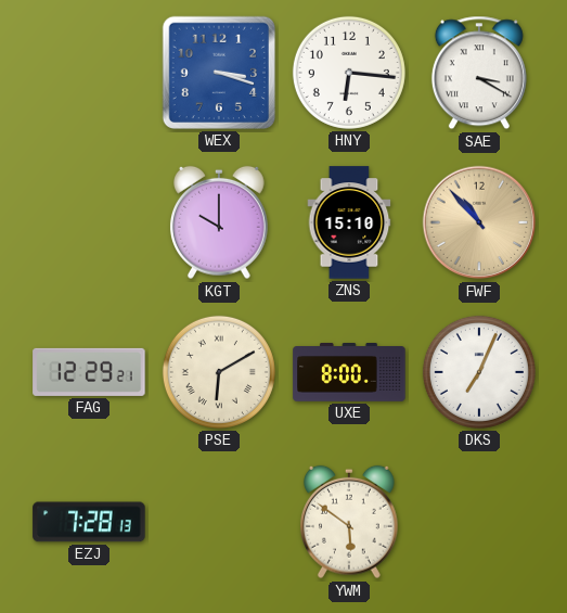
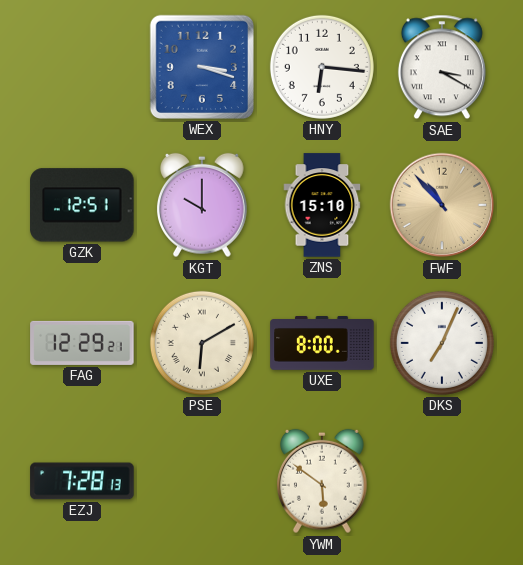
GZK: none -> 12:51
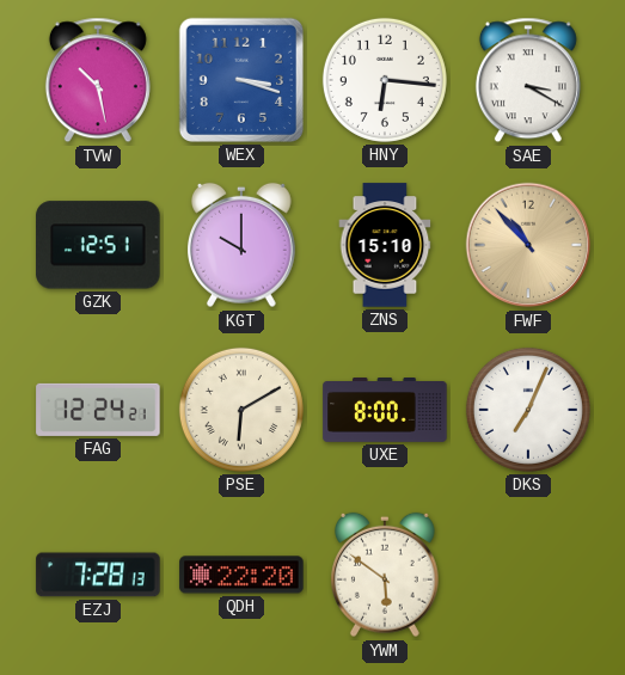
TVW: none -> 10:28
FAG: 12:29 -> 12:24
QDH: none -> 22:20
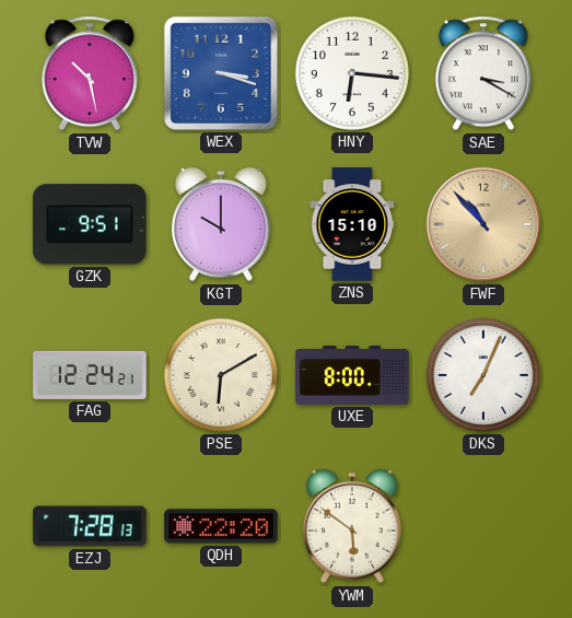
GZK: 12:51 -> 9:51
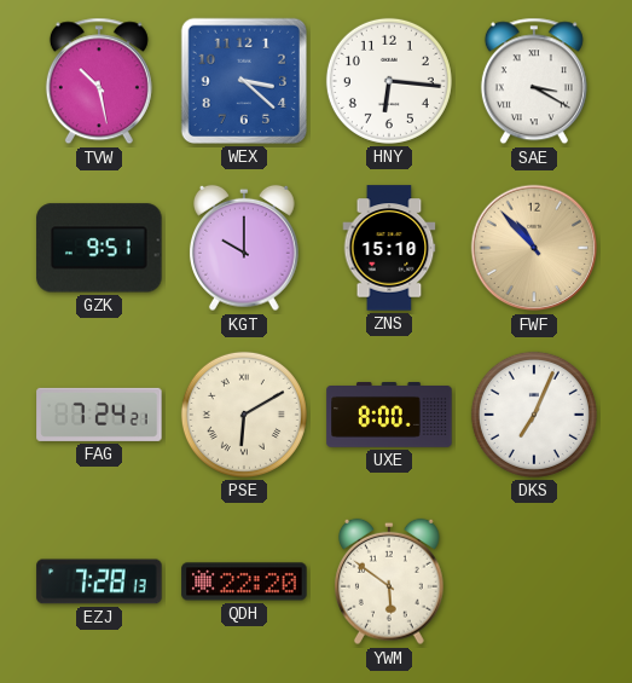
WEX: 3:18 -> 3:22
FAG: 12:24 -> 7:24
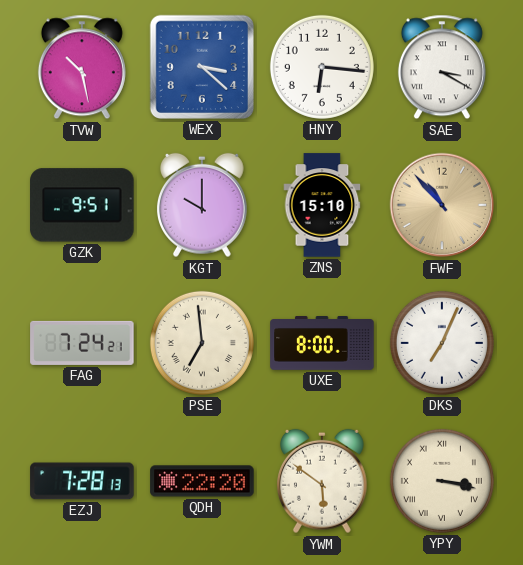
PSE: 6:10 -> 6:59
YPY: none -> 3:17
